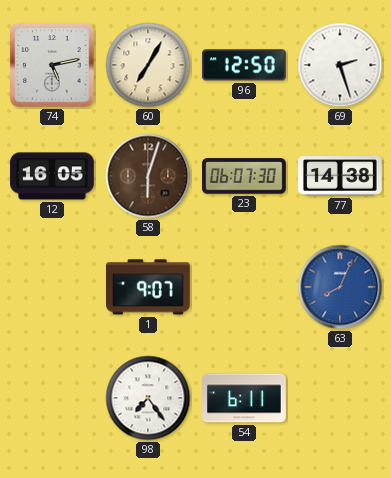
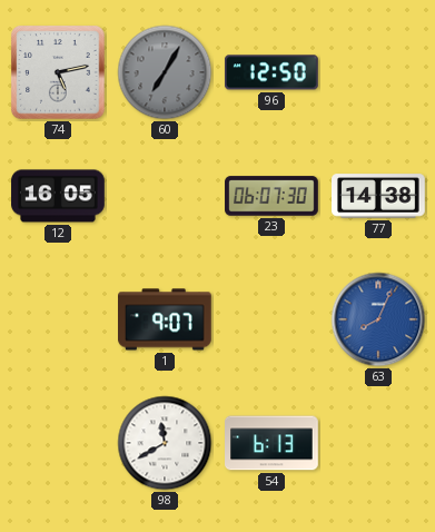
60 dial: cream -> grey
69: 2:27 -> none
58: 6:03 -> none
98: 7:24 -> 11:40
54: 6:11 -> 6:13
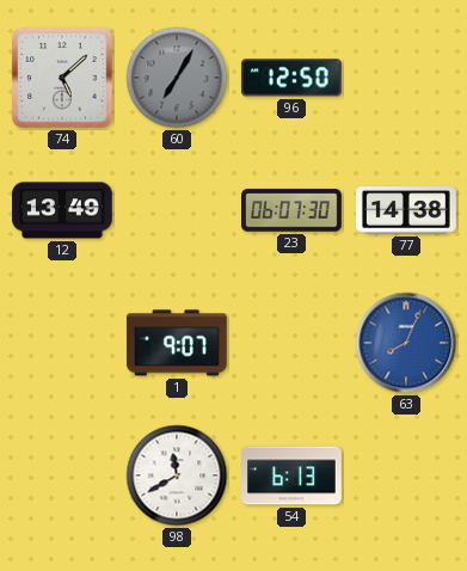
74: 5:13 -> 5:08
12: 16:05 -> 13:49
